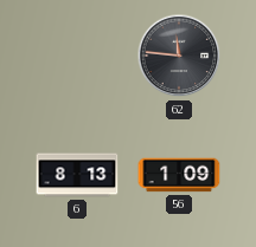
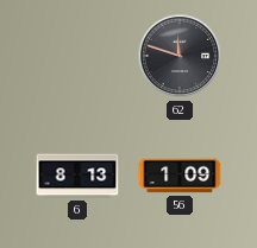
62: 11:46 -> 11:48
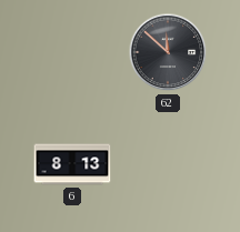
62: 11:48 -> 11:52
56: 1:09 -> none
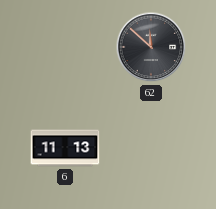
6: 8:13 -> 11:13
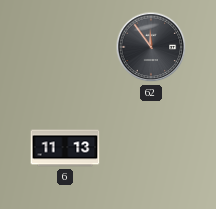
62: 11:52 -> 11:54
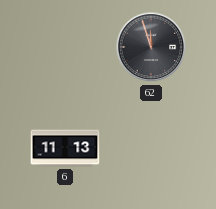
62: 11:54 -> 11:57
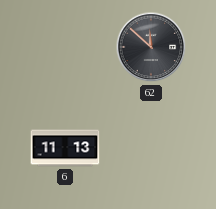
62: 11:57 -> 11:52
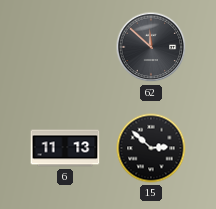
15: none -> 2:52
